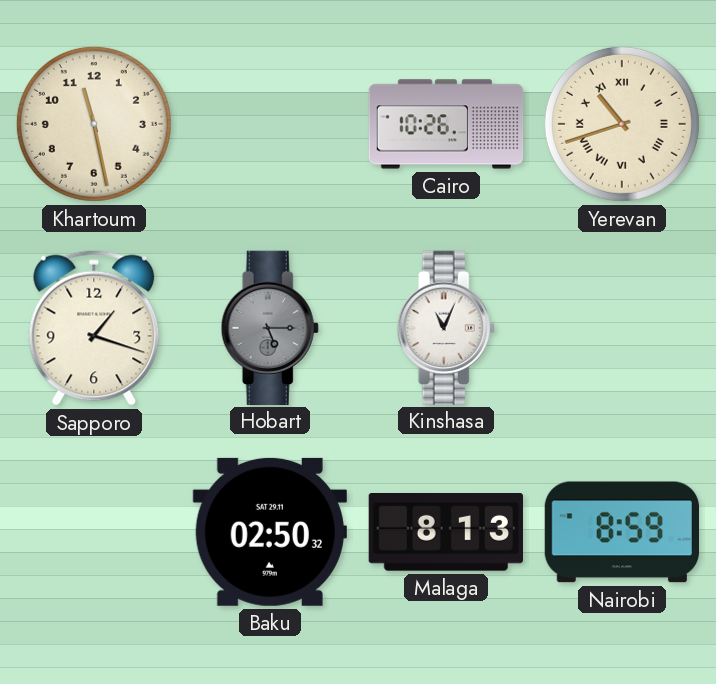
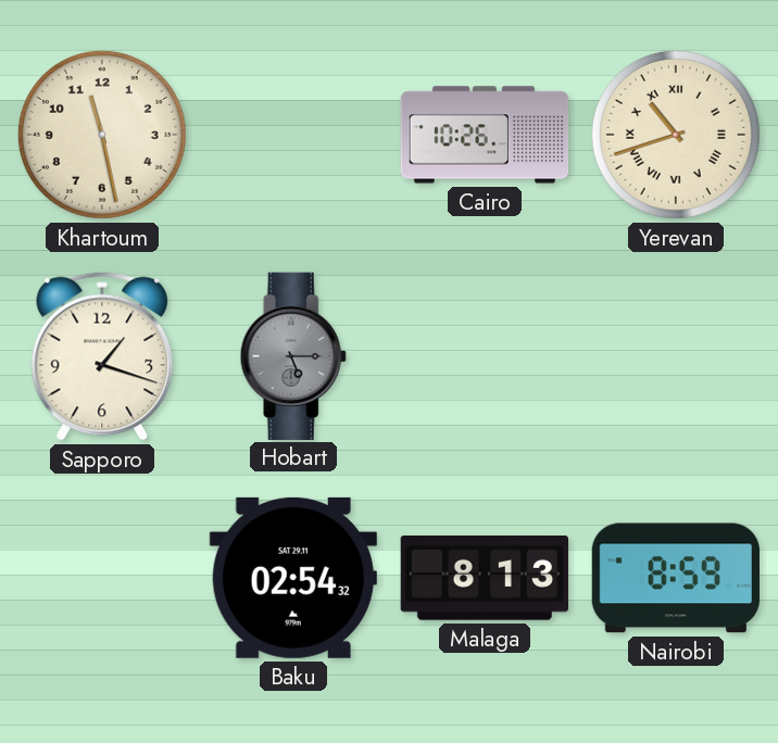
Kinshasa: 11:04 -> none
Baku: 02:50 -> 02:54
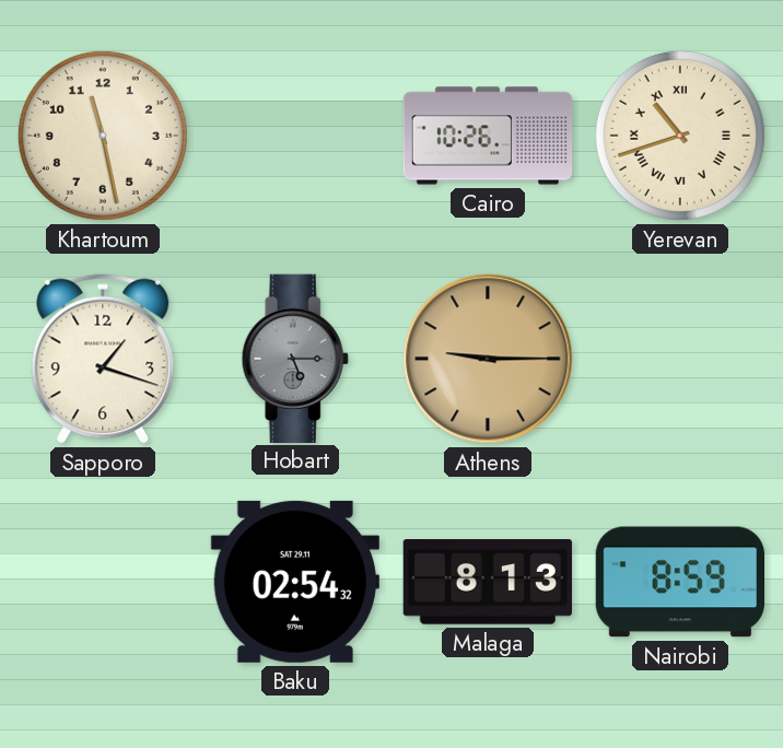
Athens: none -> 9:15
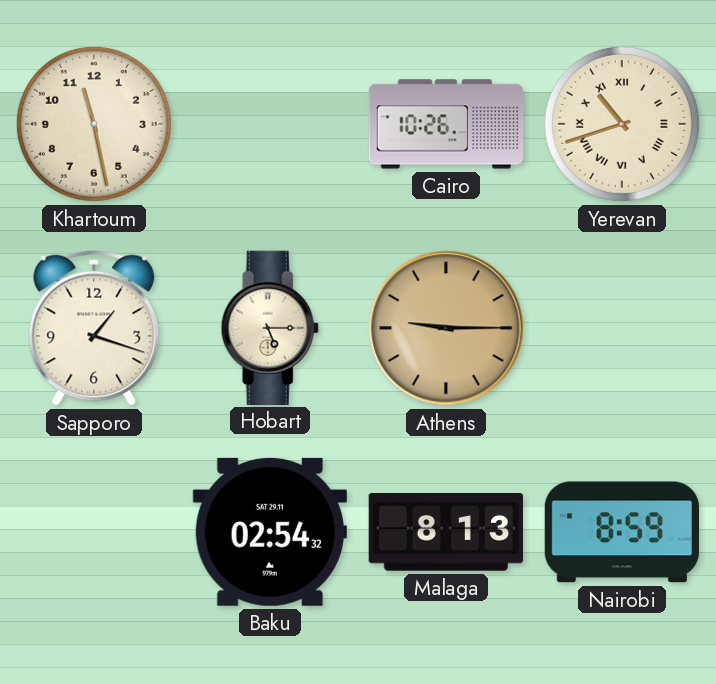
Hobart dial: grey -> cream
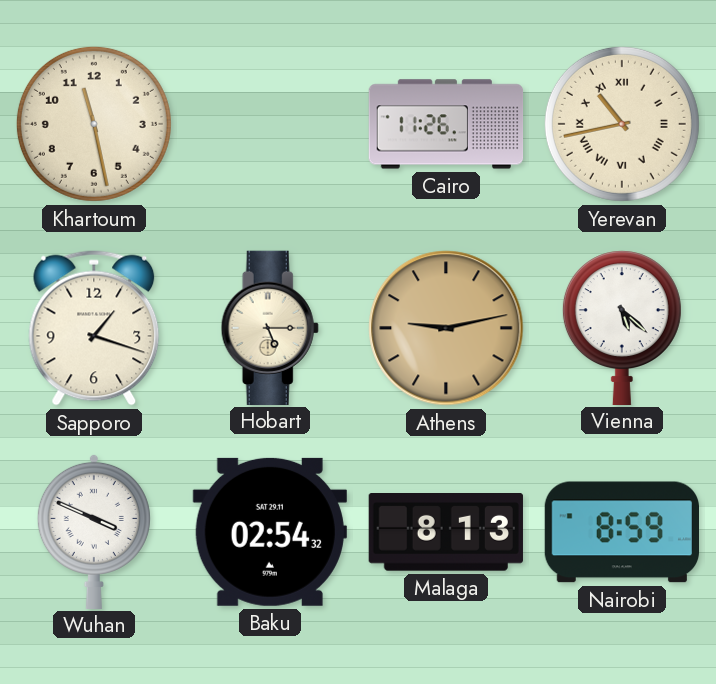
Cairo: 10:26 -> 11:26
Yerevan: 10:42 -> 10:43
Athens: 9:15 -> 9:13
Vienna: none -> 5:22
Wuhan: none -> 3:49
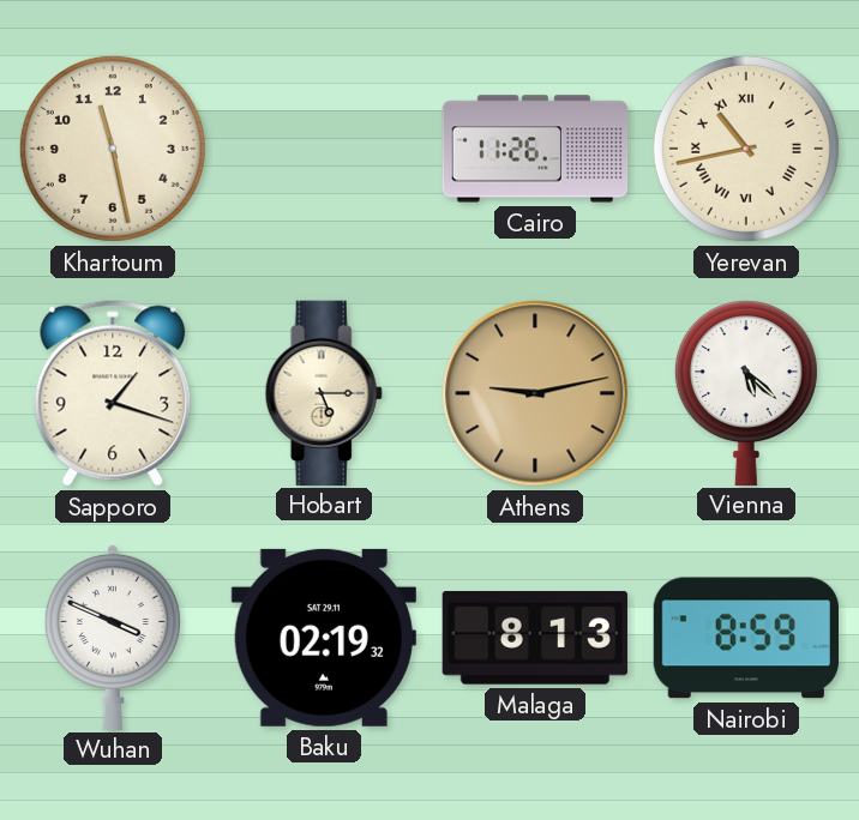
Baku: 02:54 -> 02:19
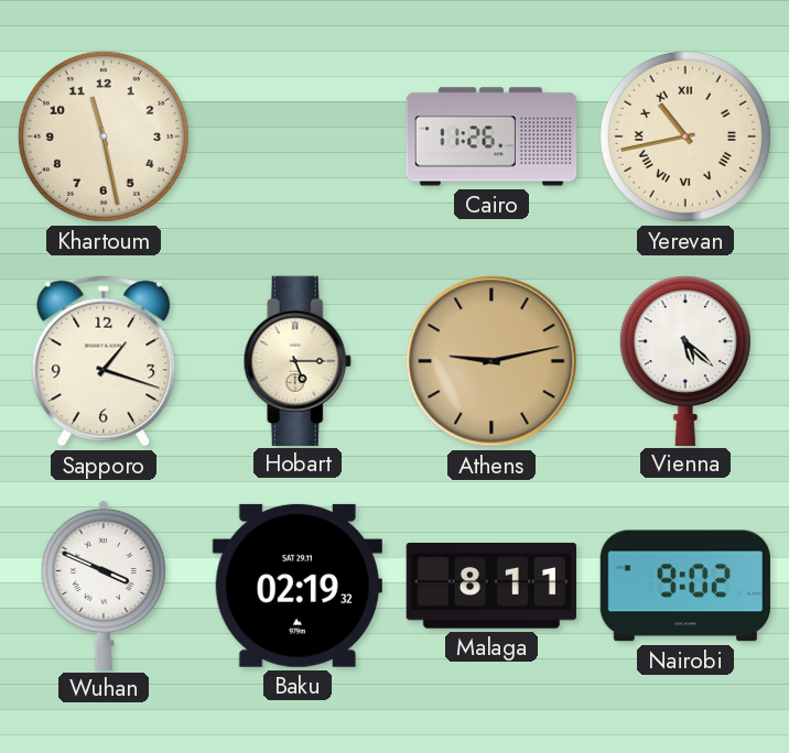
Malaga: 8:13 -> 8:11
Nairobi: 8:59 -> 9:02
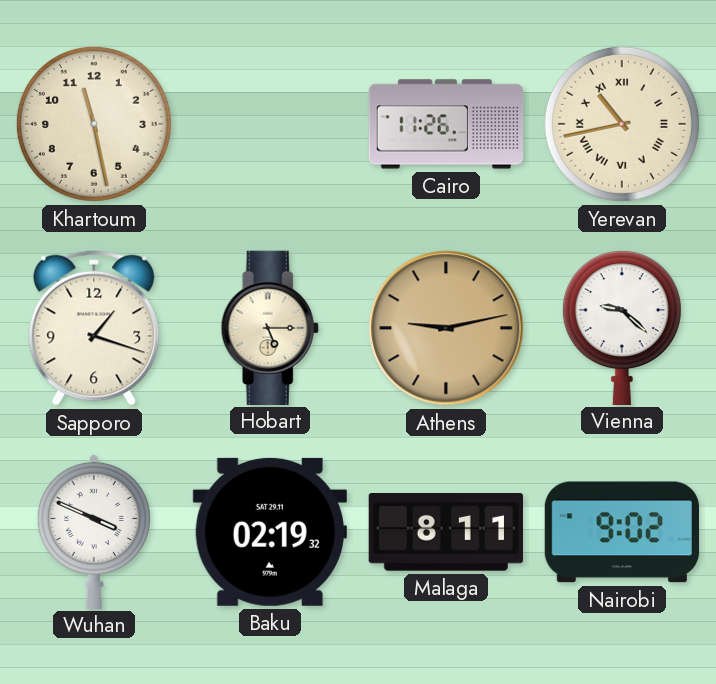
Vienna: 5:22 -> 9:22
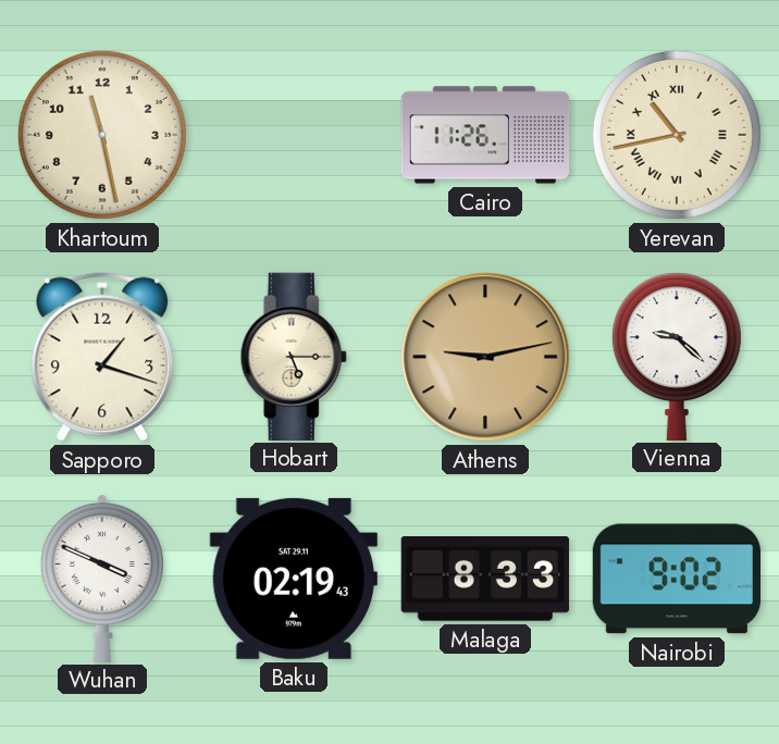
Baku: 02:19:32 -> 02:19:43
Malaga: 8:11 -> 8:33
